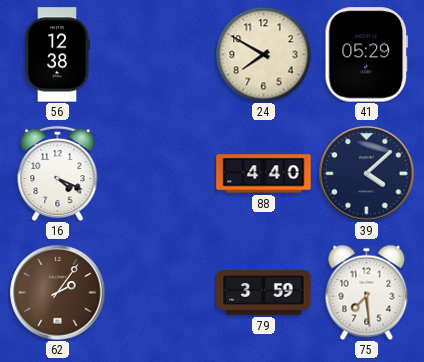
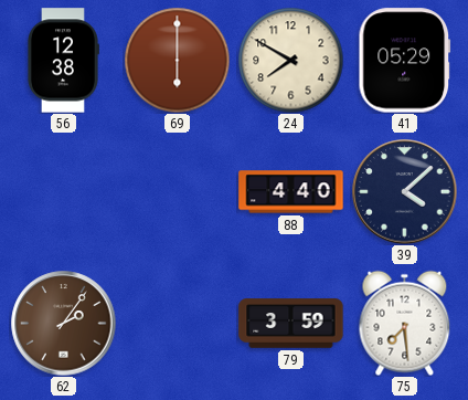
69: none -> 6:00
16: 4:19 -> none
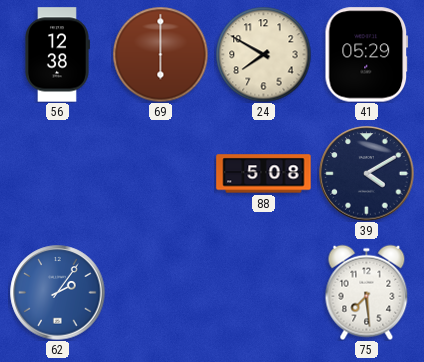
88: 4:40 -> 5:08
39: 4:08 -> 4:10
62 dial: brown -> blue
79: 3:59 -> none
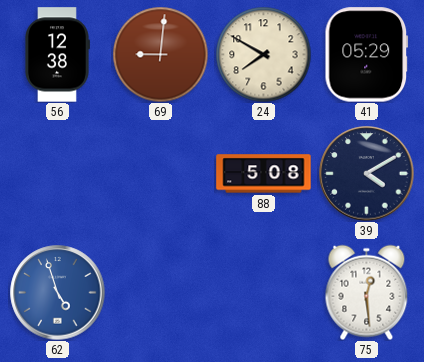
69: 6:00 -> 9:01
62: 2:06 -> 4:57
75: 7:29 -> 12:29
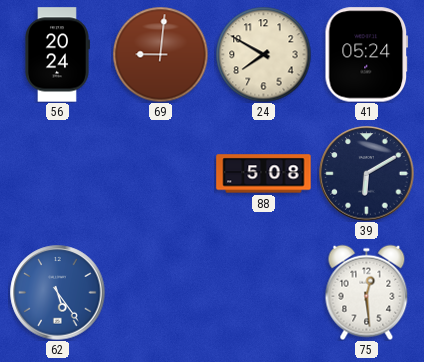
56: 12:38 -> 20:24
41: 05:29 -> 05:24
39: 4:10 -> 6:10
62: 4:57 -> 5:24
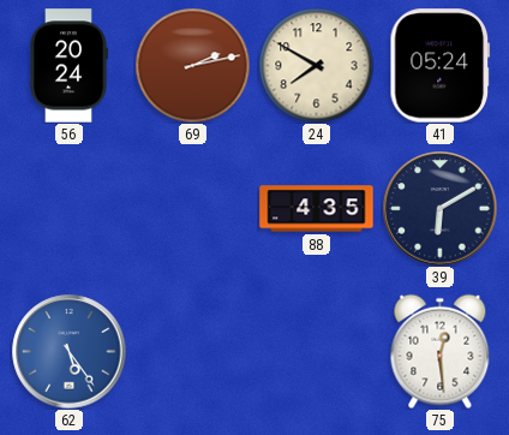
69: 9:01 -> 2:13
88: 5:08 -> 4:35
